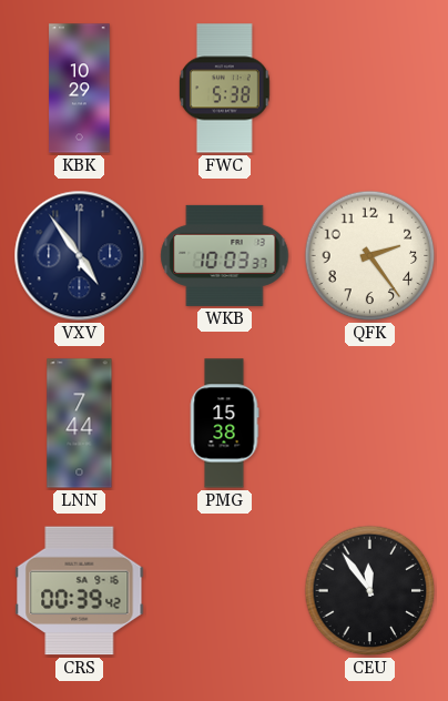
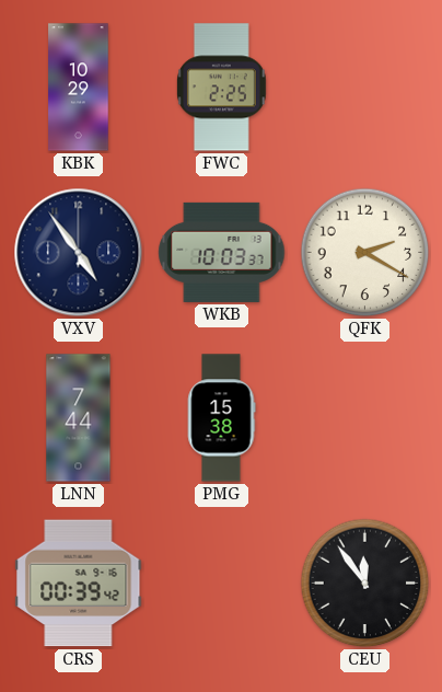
FWC: 5:38 -> 2:25
QFK: 2:24 -> 2:20
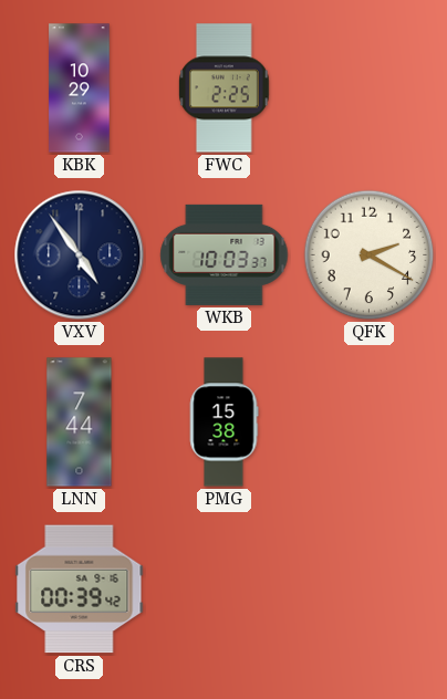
CEU: 11:54 -> none
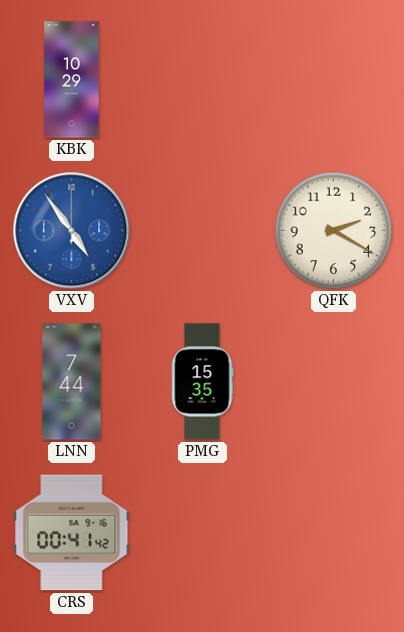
FWC: 2:25 -> none
VXV dial: navy -> blue
WKB: 10:03 -> none
PMG: 15:38 -> 15:35
CRS: 00:39 -> 00:41
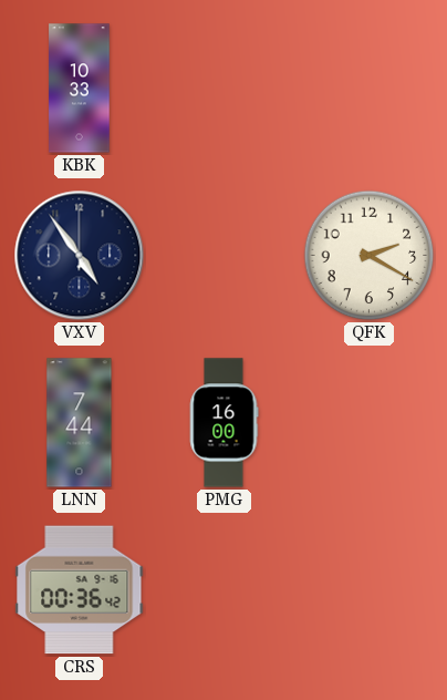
KBK: 10:29 -> 10:33
VXV dial: blue -> navy
PMG: 15:35 -> 16:00
CRS: 00:41 -> 00:36
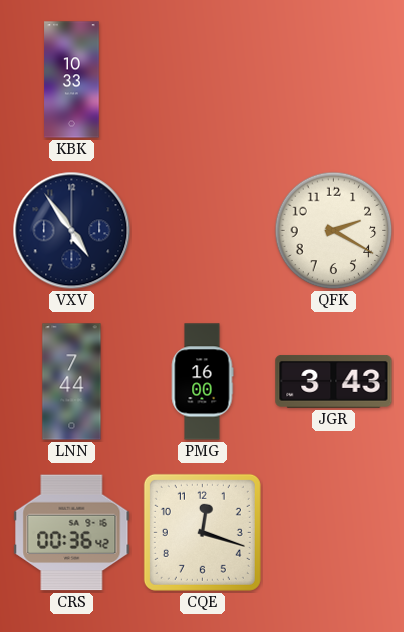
JGR: none -> 3:43
CQE: none -> 12:18
